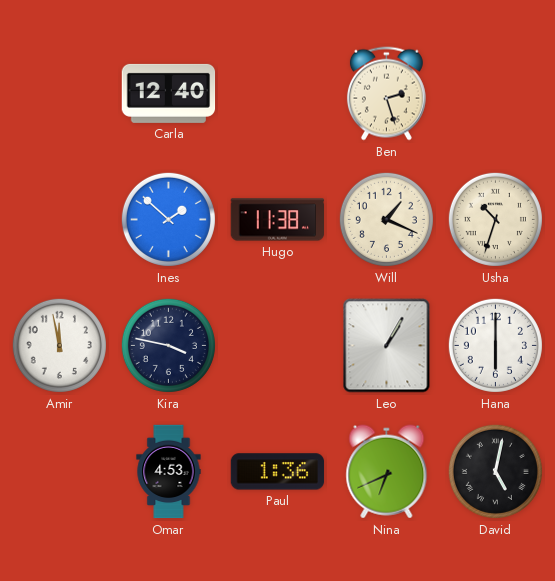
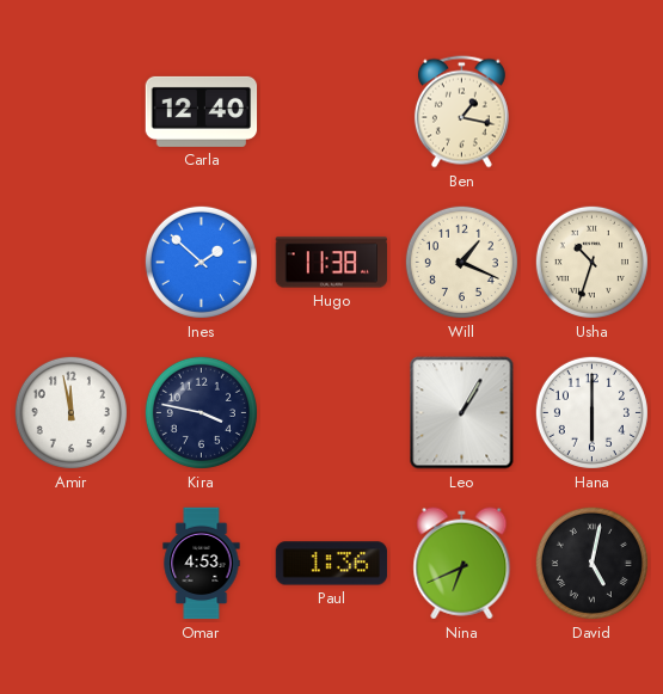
Ben: 2:27 -> 1:17
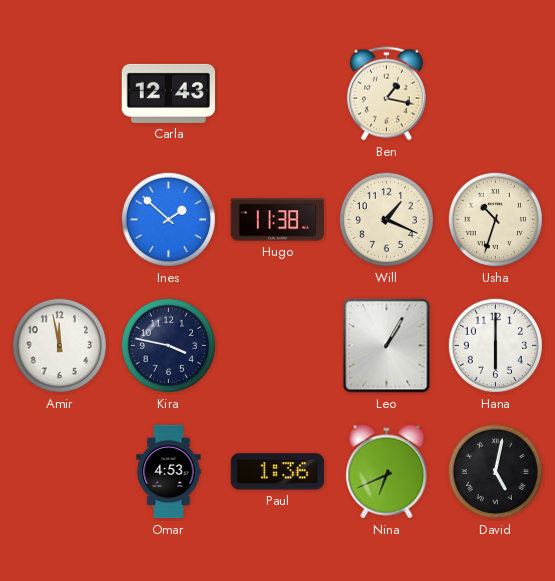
Carla: 12:40 -> 12:43
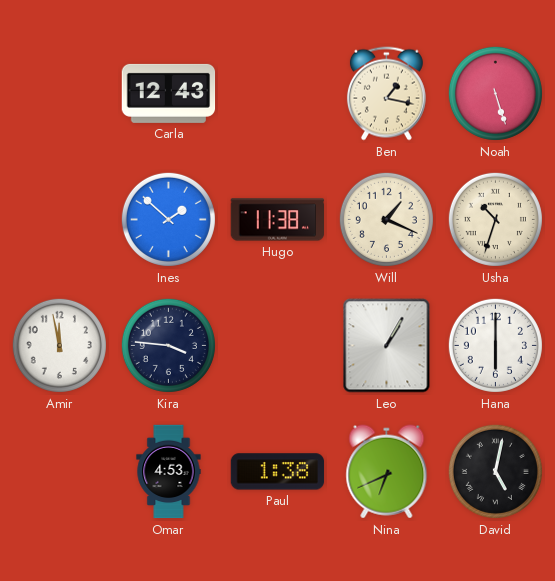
Noah: none -> 5:27
Kira: 3:47 -> 3:46
Paul: 1:36 -> 1:38
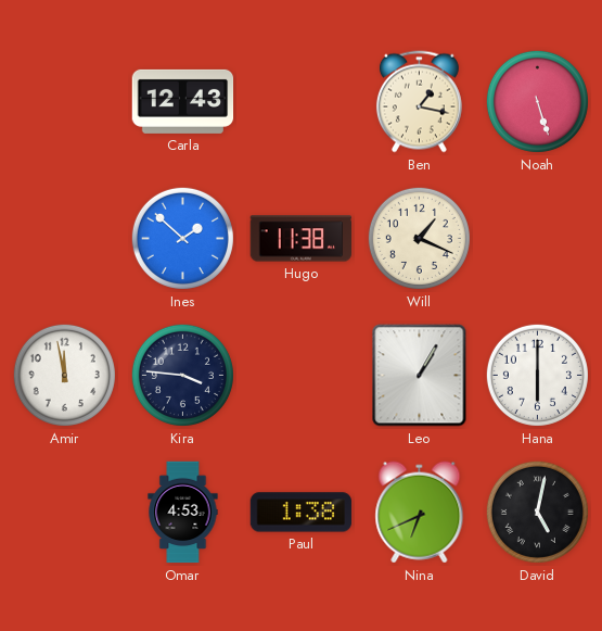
Usha: 10:33 -> none
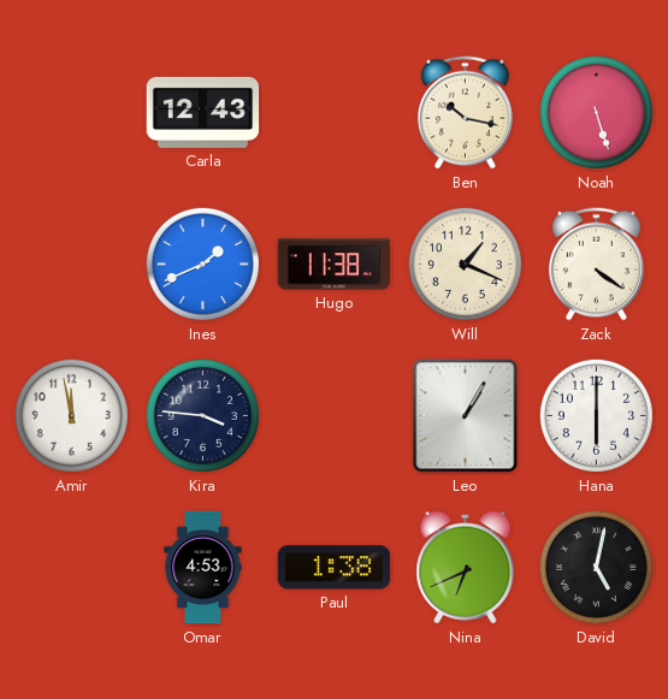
Ben: 1:17 -> 10:17
Ines: 1:52 -> 1:41
Zack: none -> 4:21
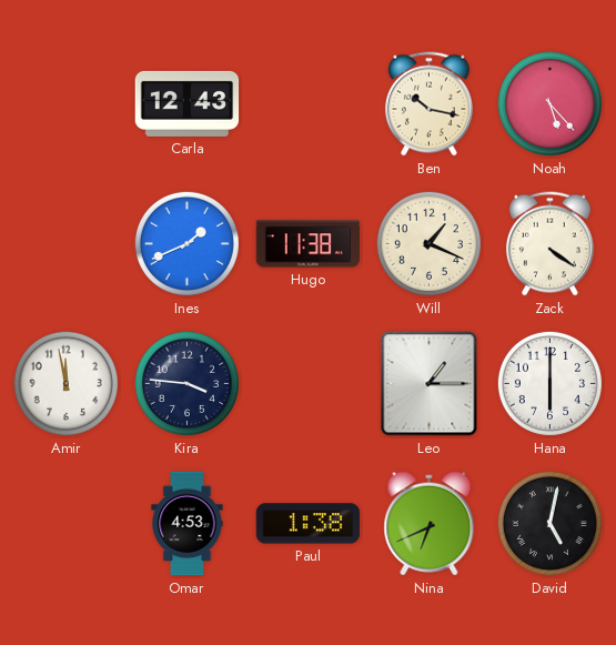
Noah: 5:27 -> 5:23
Leo: 1:05 -> 1:15
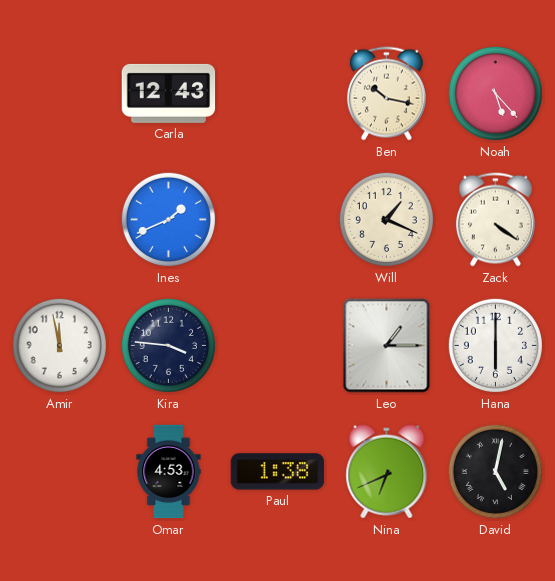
Hugo: 11:38 -> none
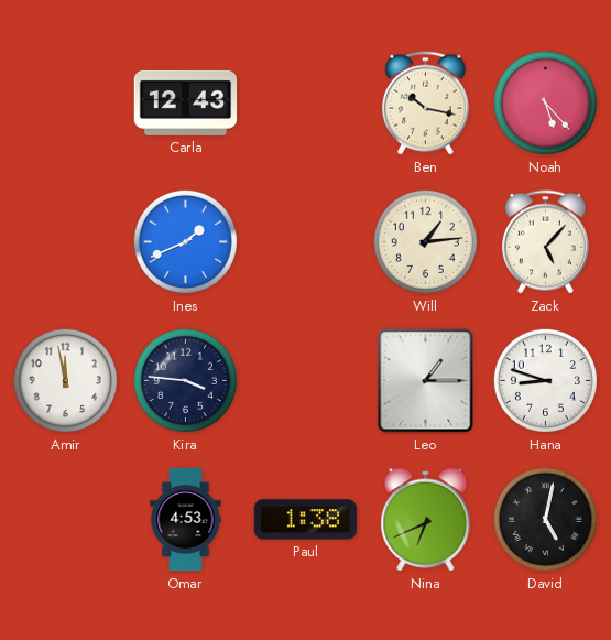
Will: 1:19 -> 1:14
Zack: 4:21 -> 5:07
Hana: 6:00 -> 8:48
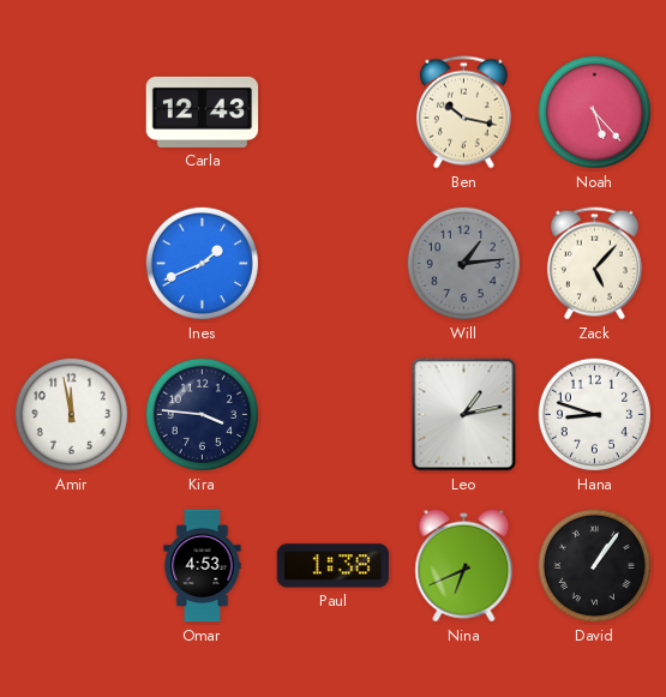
Will dial: cream -> grey
Leo: 1:15 -> 1:13
David: 5:02 -> 1:06
